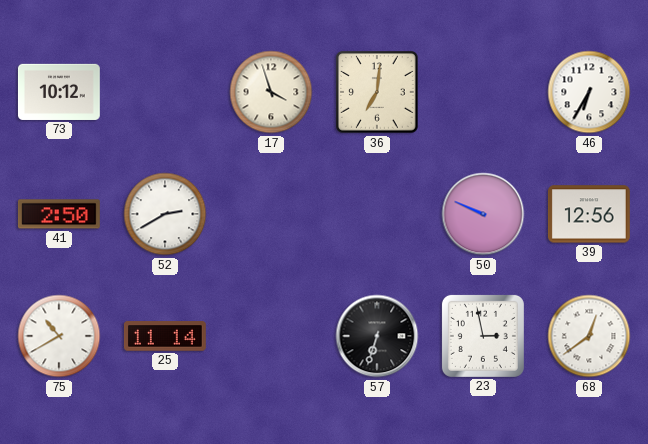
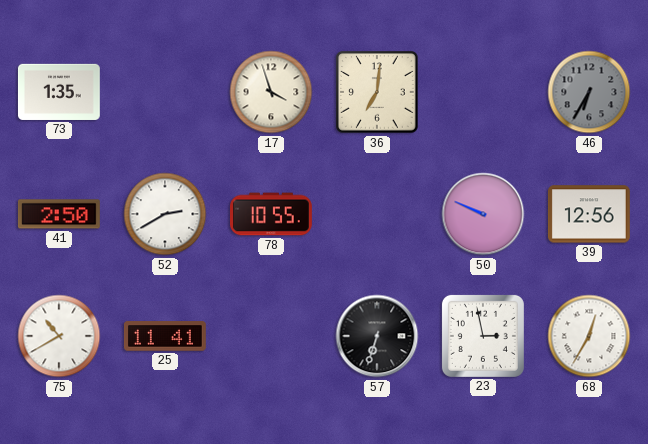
73: 10:12 -> 1:35
46 dial: white -> grey
78: none -> 10:55
25: 11:14 -> 11:41
68: 12:39 -> 12:35
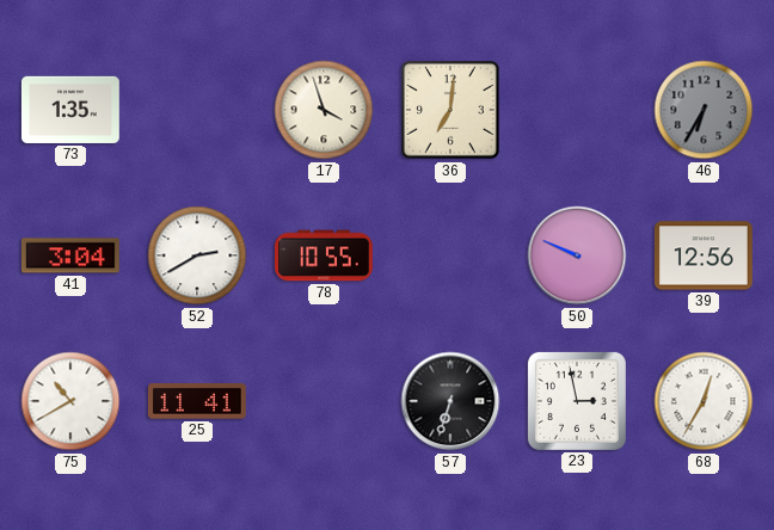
41: 2:50 -> 3:04
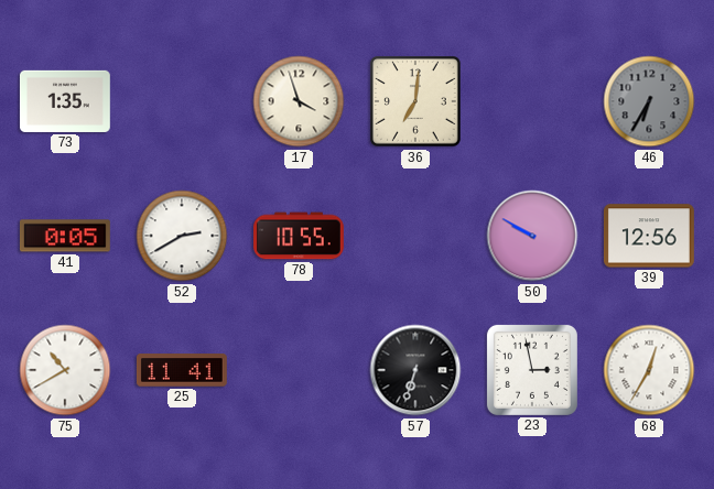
41: 3:04 -> 0:05
50: 9:49 -> 9:50
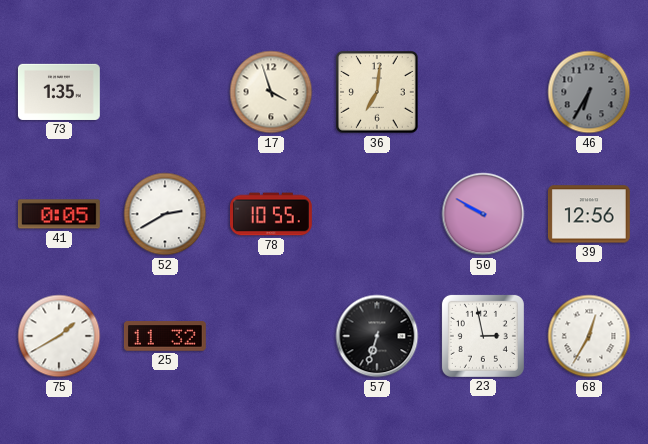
75: 10:40 -> 1:40
25: 11:41 -> 11:32
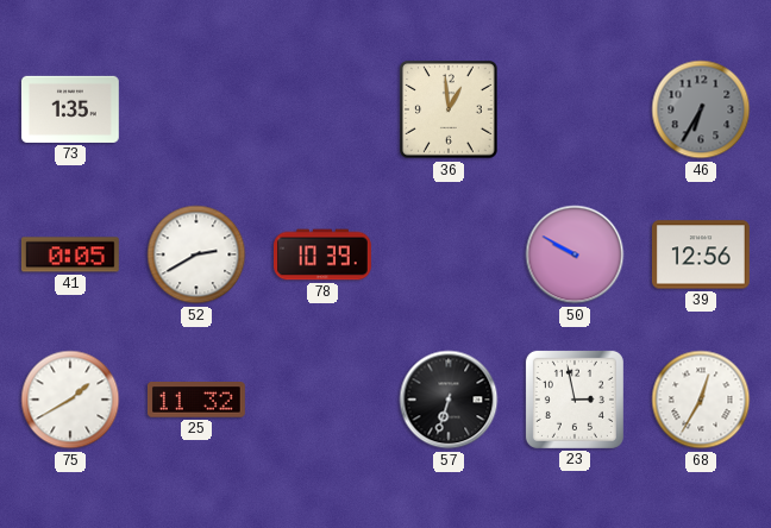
17: 3:57 -> none
36: 7:01 -> 12:59
78: 10:55 -> 10:39
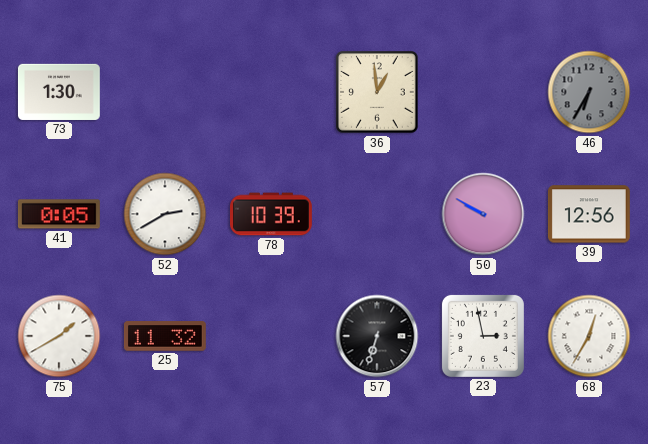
73: 1:35 -> 1:30
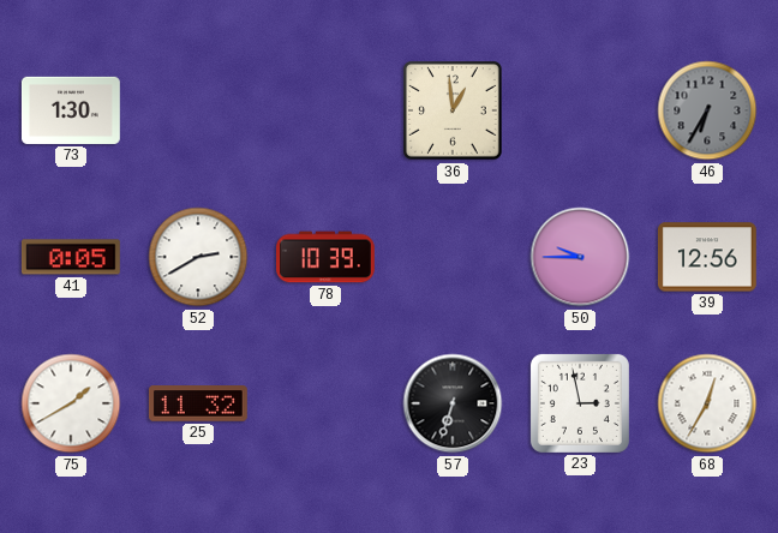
50: 9:50 -> 9:45
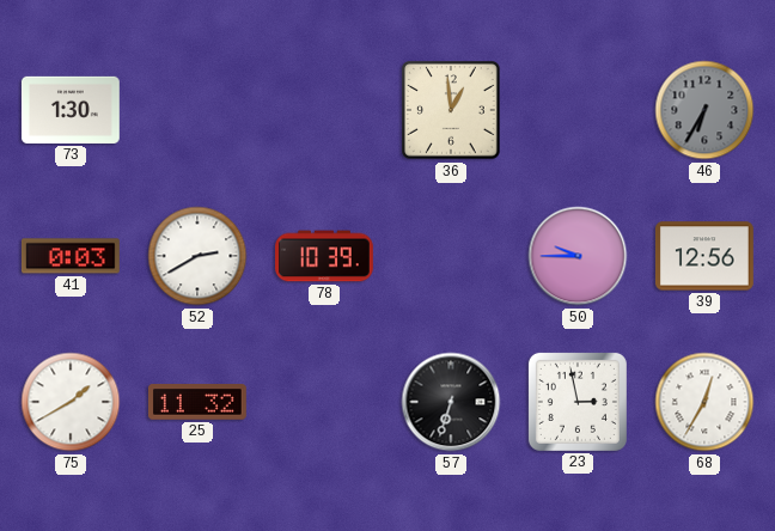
41: 0:05 -> 0:03
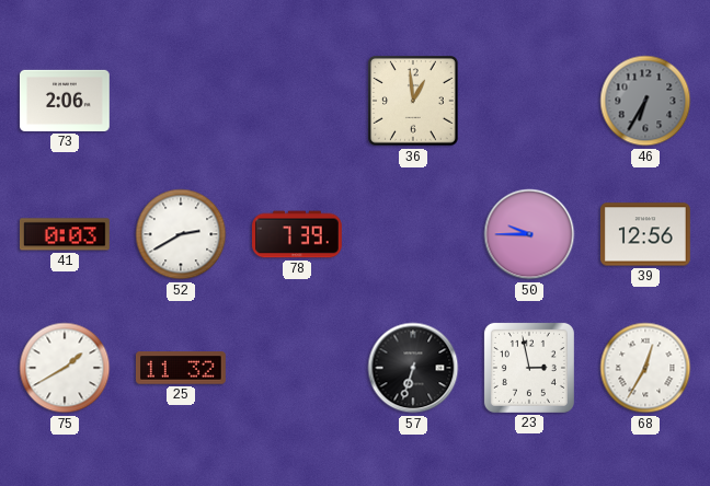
73: 1:30 -> 2:06
78: 10:39 -> 7:39
